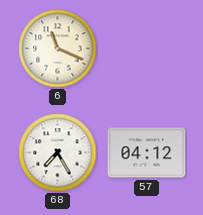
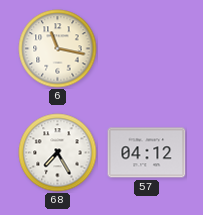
6: 11:19 -> 11:17
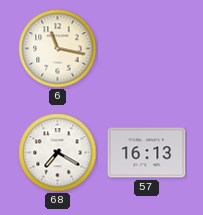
68: 7:25 -> 7:20
57: 04:12 -> 16:13
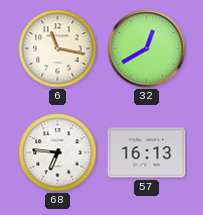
32: none -> 12:40
68: 7:20 -> 6:46
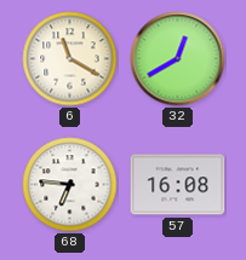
6: 11:17 -> 11:20
57: 16:13 -> 16:08
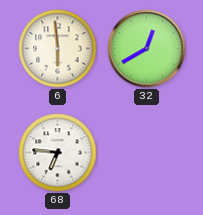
6: 11:20 -> 5:59
57: 16:08 -> none
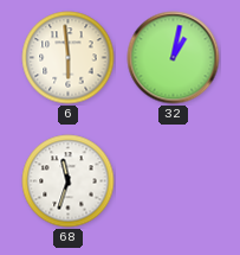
32: 12:40 -> 1:02
68: 6:46 -> 11:33
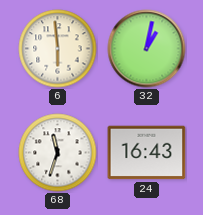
24: none -> 16:43
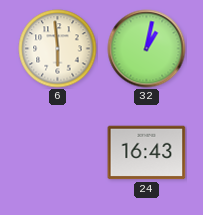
68: 11:33 -> none
